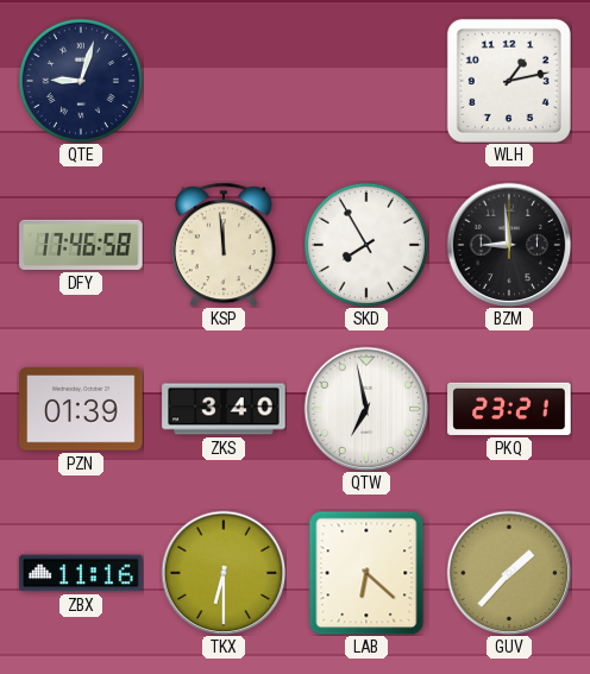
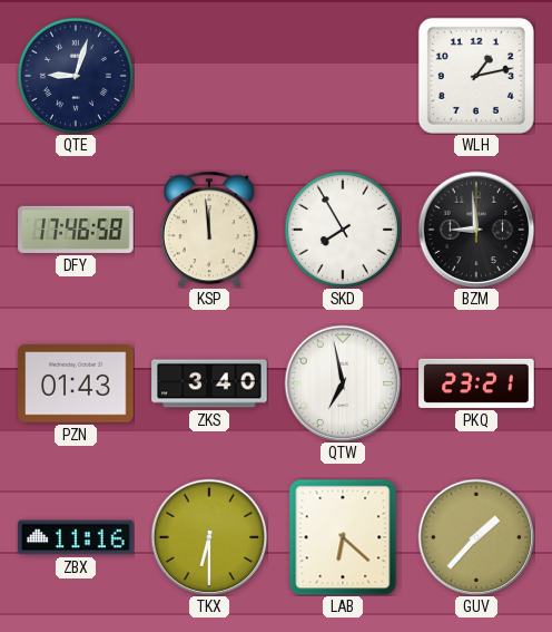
PZN: 01:39 -> 01:43
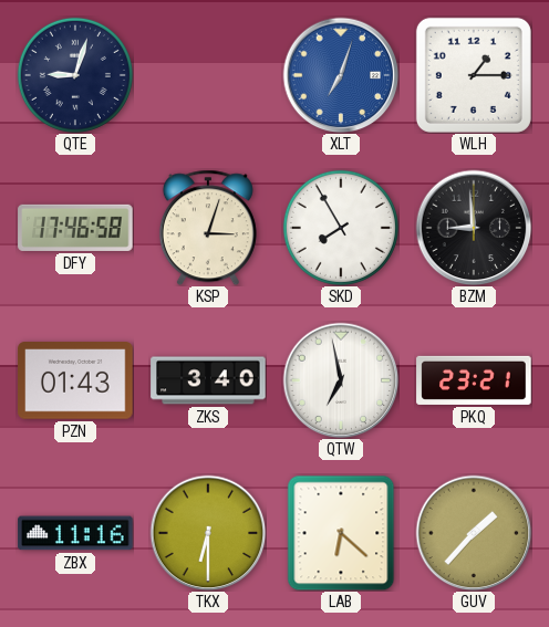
XLT: none -> 7:03
WLH: 1:13 -> 1:15
KSP: 11:59 -> 3:03
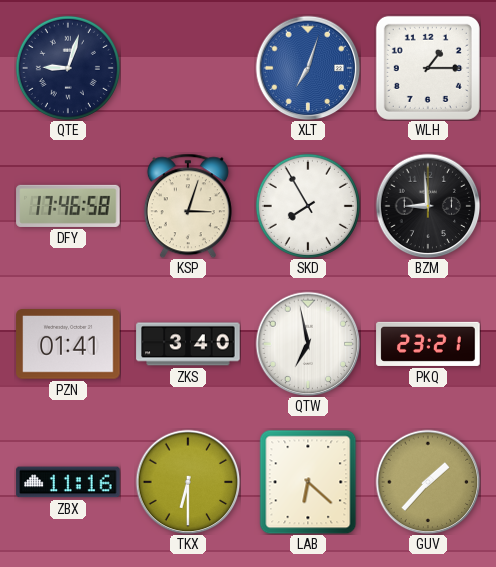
PZN: 01:43 -> 01:41
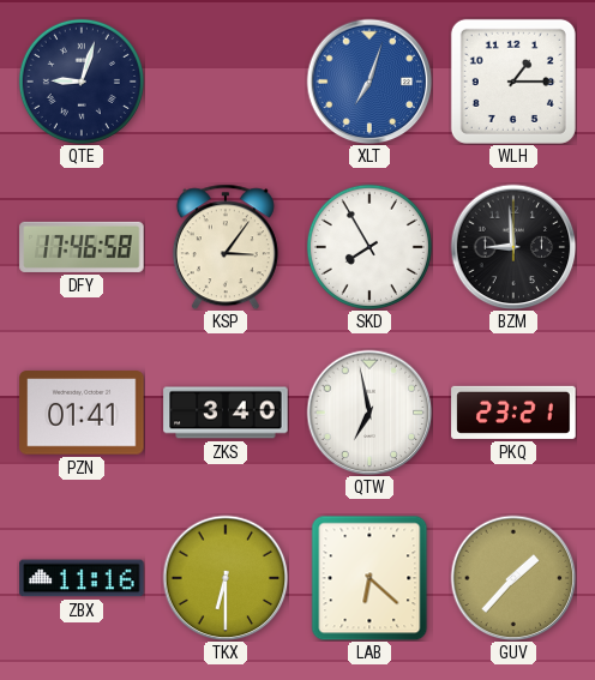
KSP: 3:03 -> 3:06
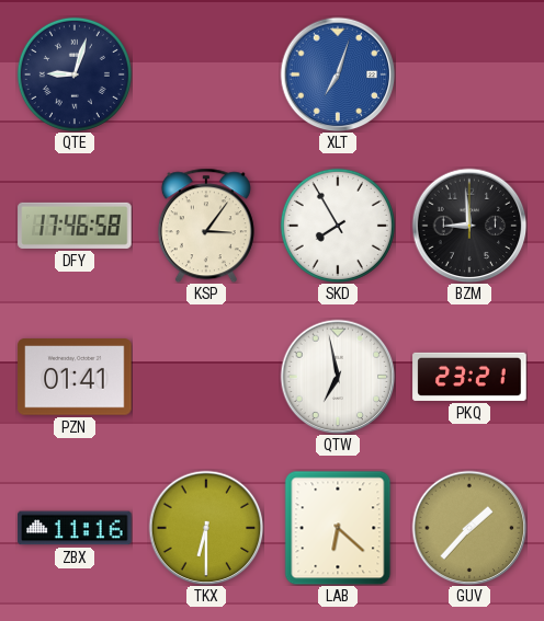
WLH: 1:15 -> none
ZKS: 3:40 -> none
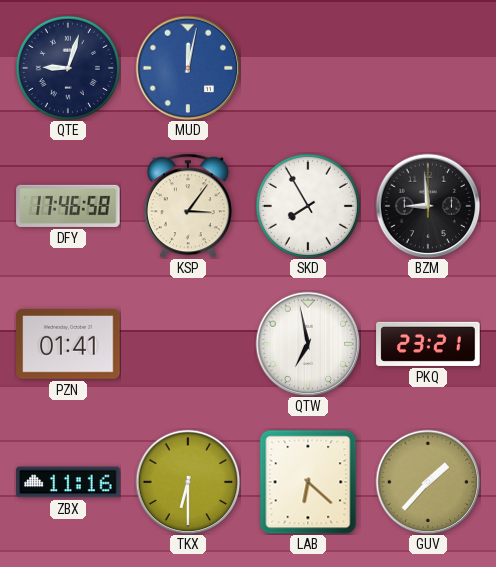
MUD: none -> 12:02
XLT: 7:03 -> none
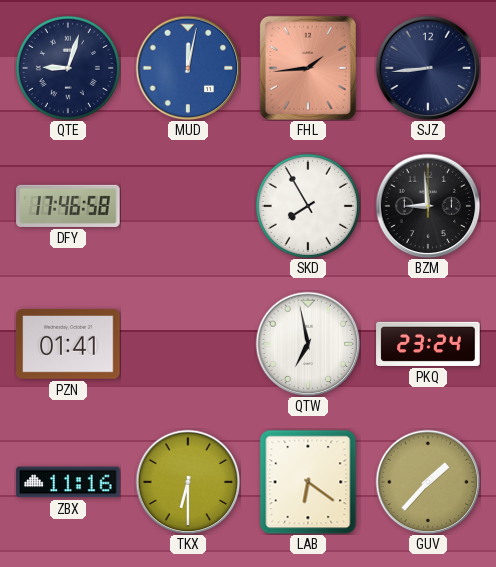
FHL: none -> 1:44
SJZ: none -> 8:44
KSP: 3:06 -> none
PKQ: 23:21 -> 23:24
LAB: 6:22 -> 6:21
